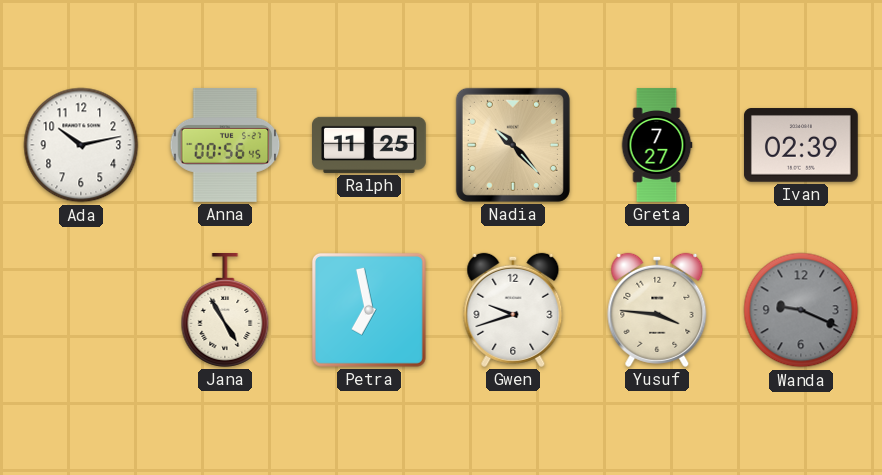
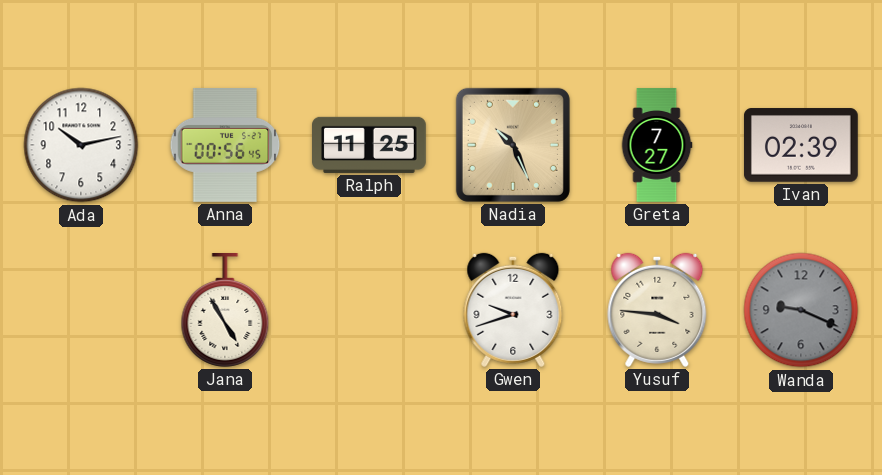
Nadia: 10:23 -> 10:26
Petra: 6:58 -> none
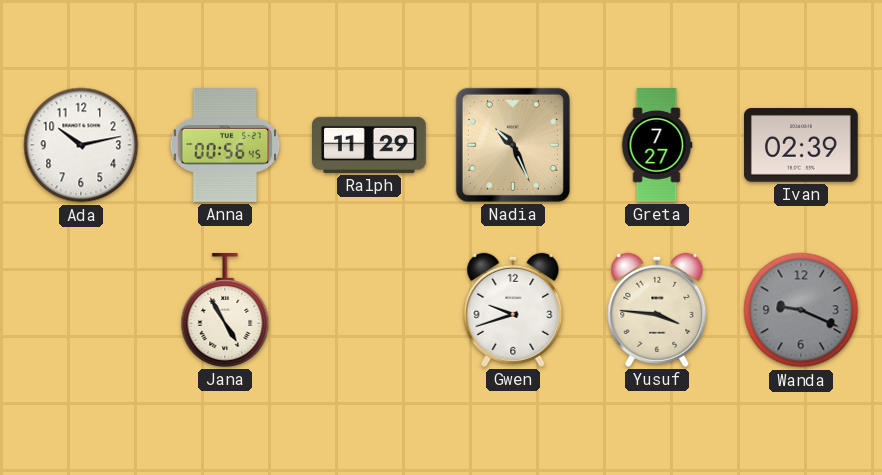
Ralph: 11:25 -> 11:29
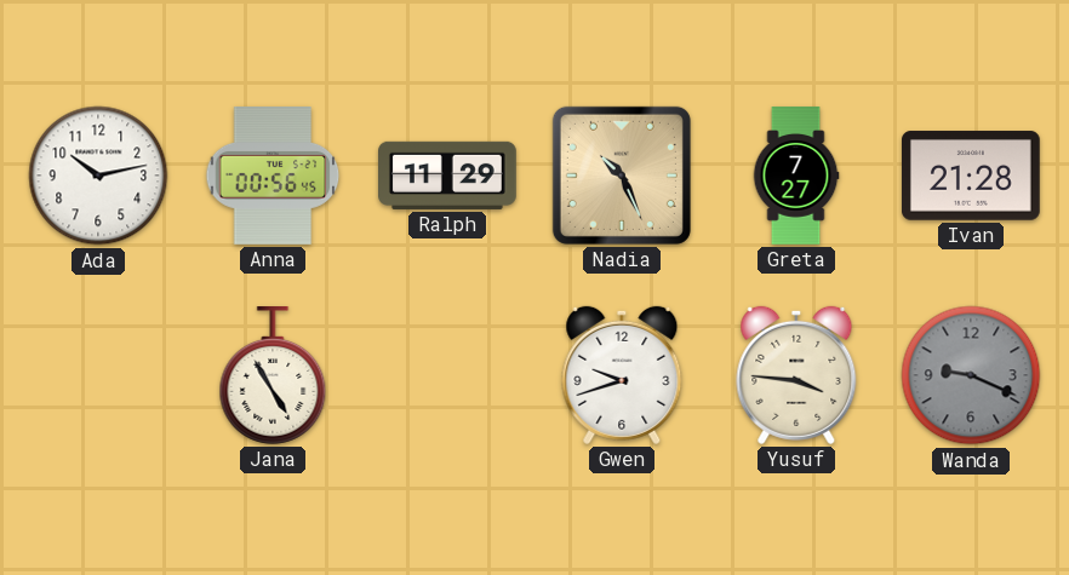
Ivan: 02:39 -> 21:28
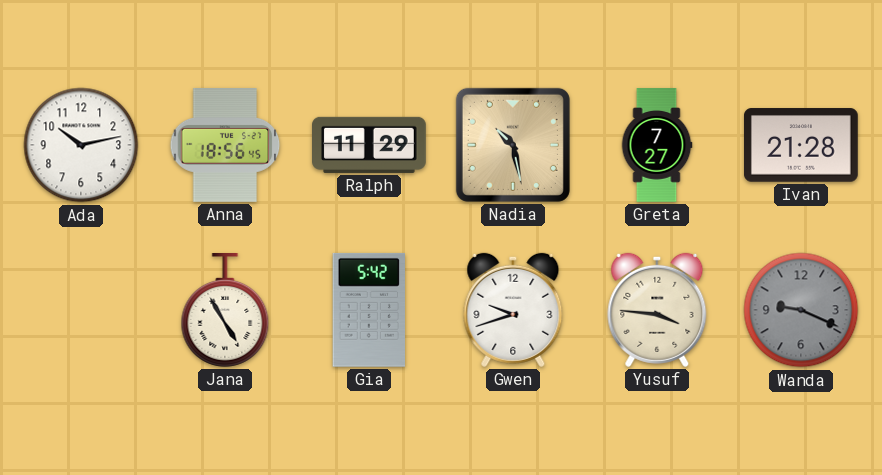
Anna: 00:56 -> 18:56
Nadia: 10:26 -> 10:28
Gia: none -> 5:42
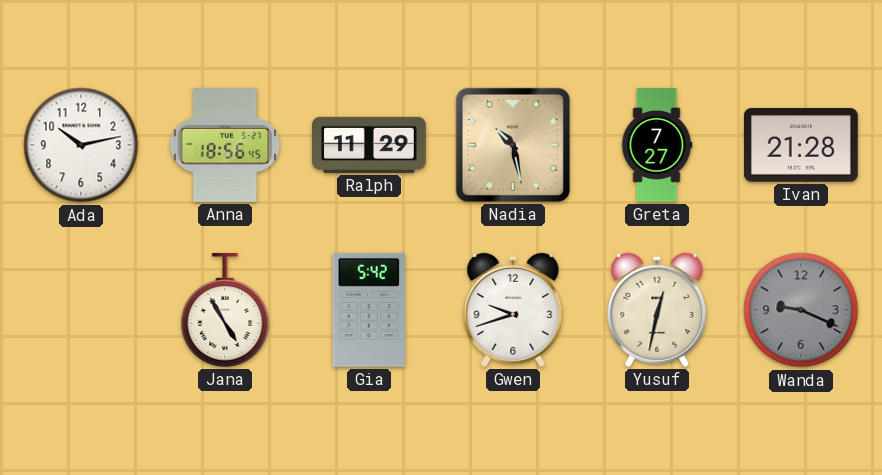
Yusuf: 3:46 -> 12:32
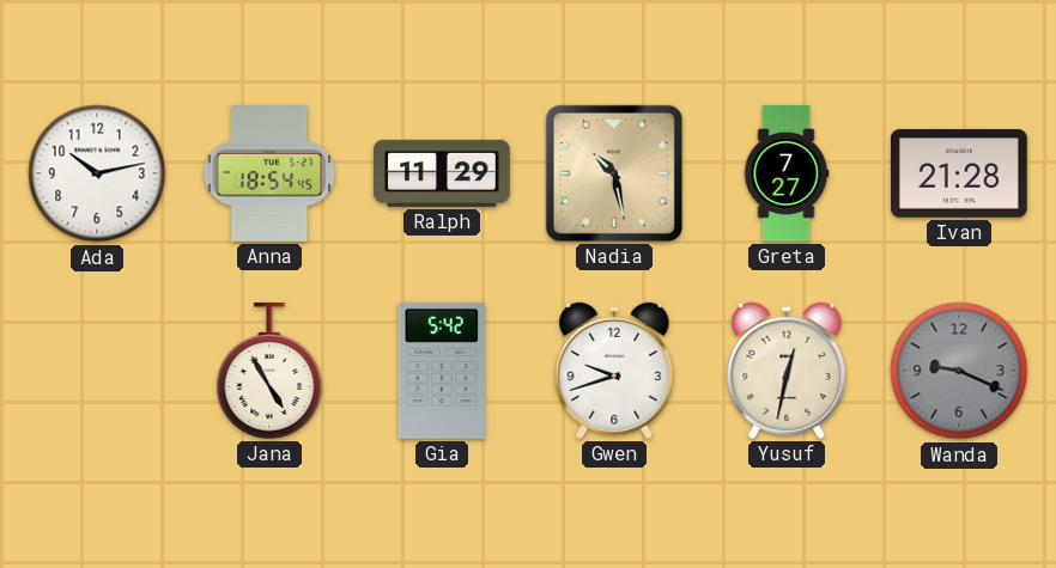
Anna: 18:56 -> 18:54
